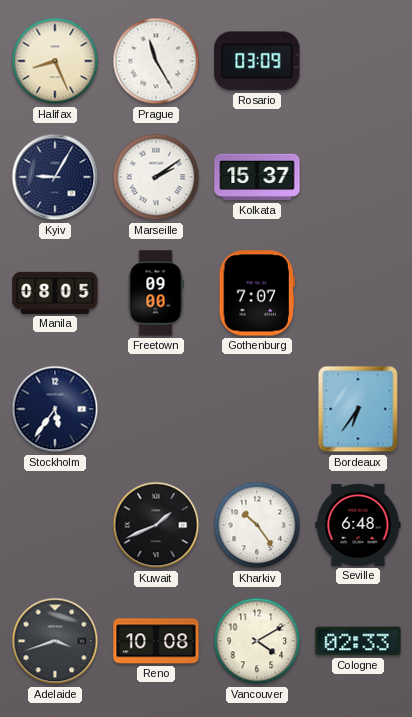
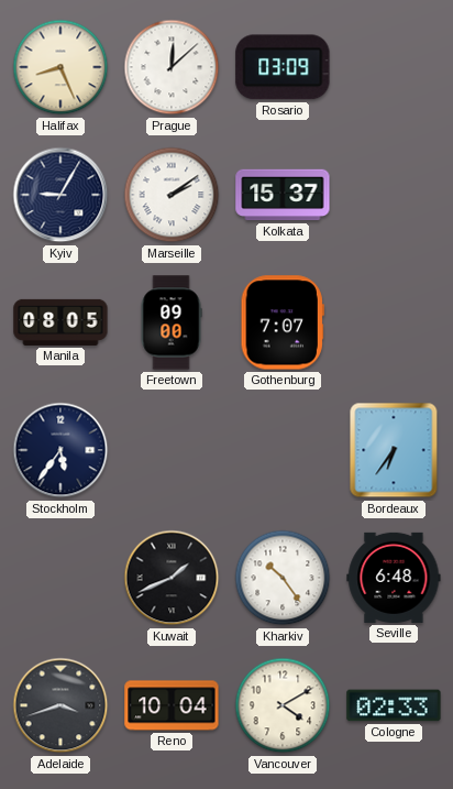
Prague: 11:25 -> 12:08
Reno: 10:08 -> 10:04
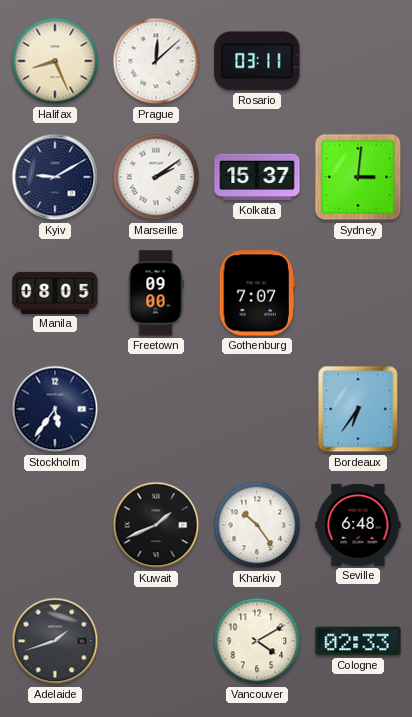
Rosario: 03:09 -> 03:11
Kyiv: 9:05 -> 9:10
Sydney: none -> 3:01
Adelaide: 3:42 -> 1:42
Reno: 10:04 -> none
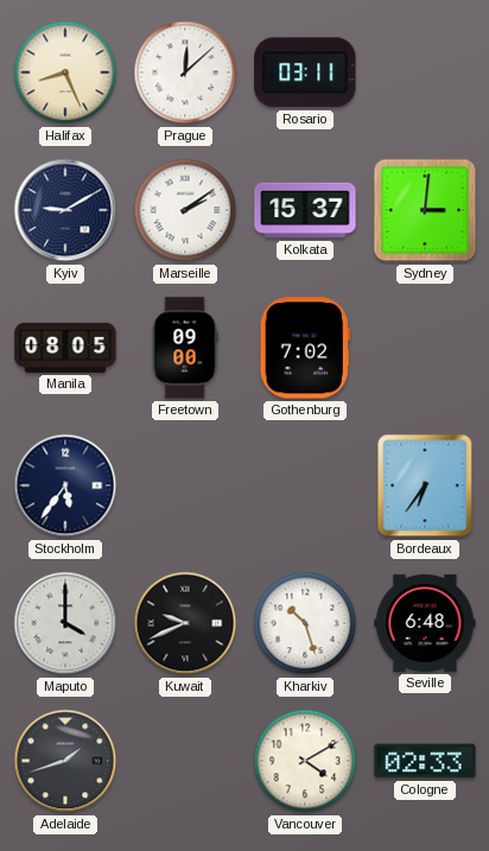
Gothenburg: 7:07 -> 7:02
Maputo: none -> 4:00
Kuwait: 1:41 -> 9:41
Kharkiv: 10:24 -> 10:27
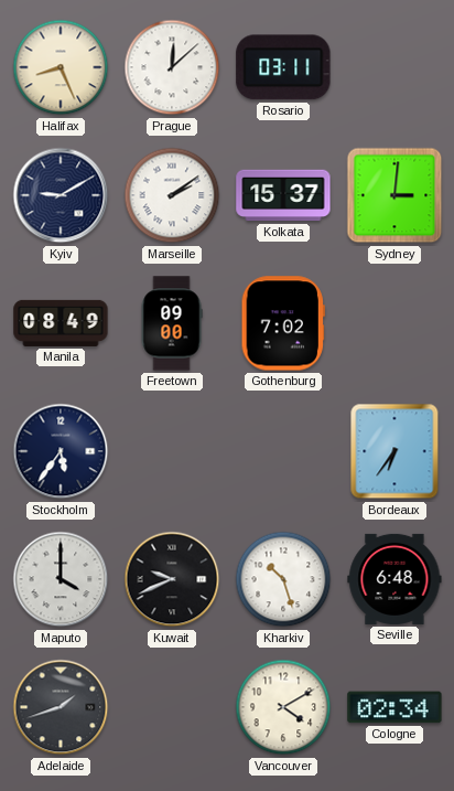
Manila: 08:05 -> 08:49
Cologne: 02:33 -> 02:34
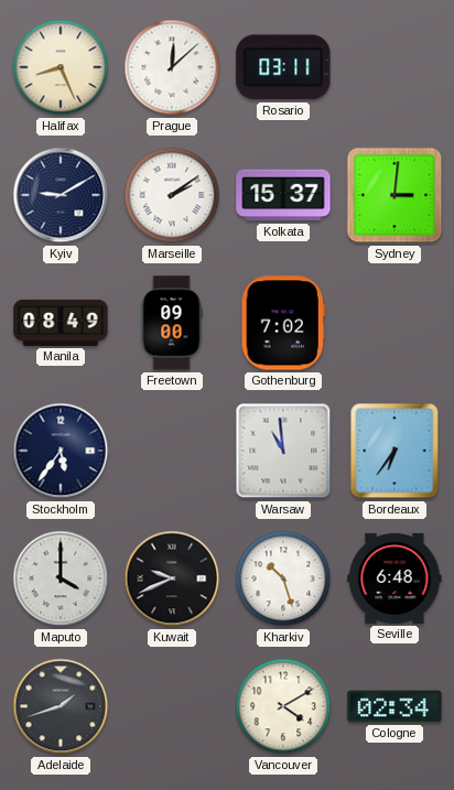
Warsaw: none -> 10:59
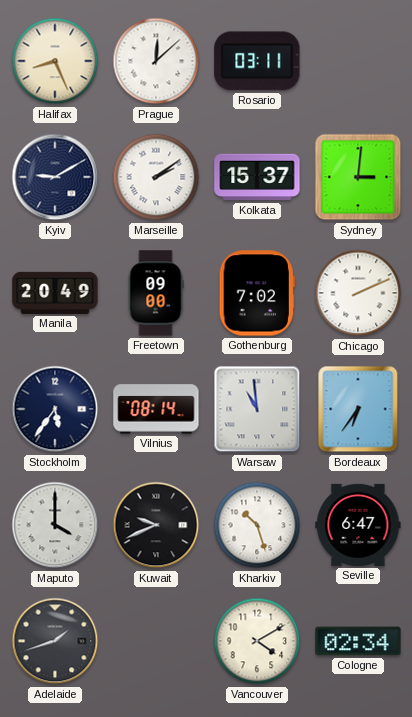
Manila: 08:49 -> 20:49
Chicago: none -> 2:11
Vilnius: none -> 08:14
Seville: 6:48 -> 6:47
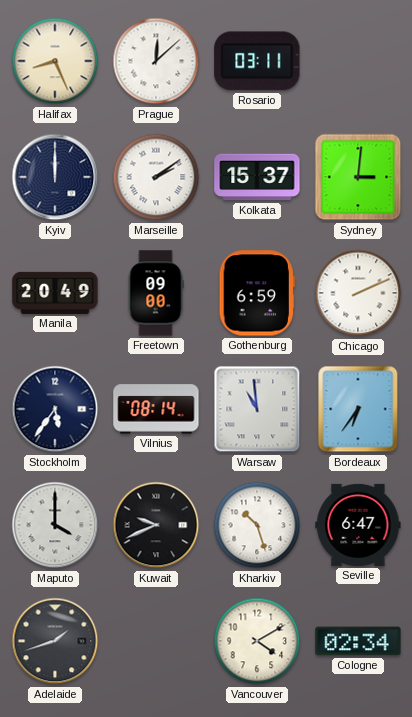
Kyiv: 9:10 -> 12:00
Gothenburg: 7:02 -> 6:59
